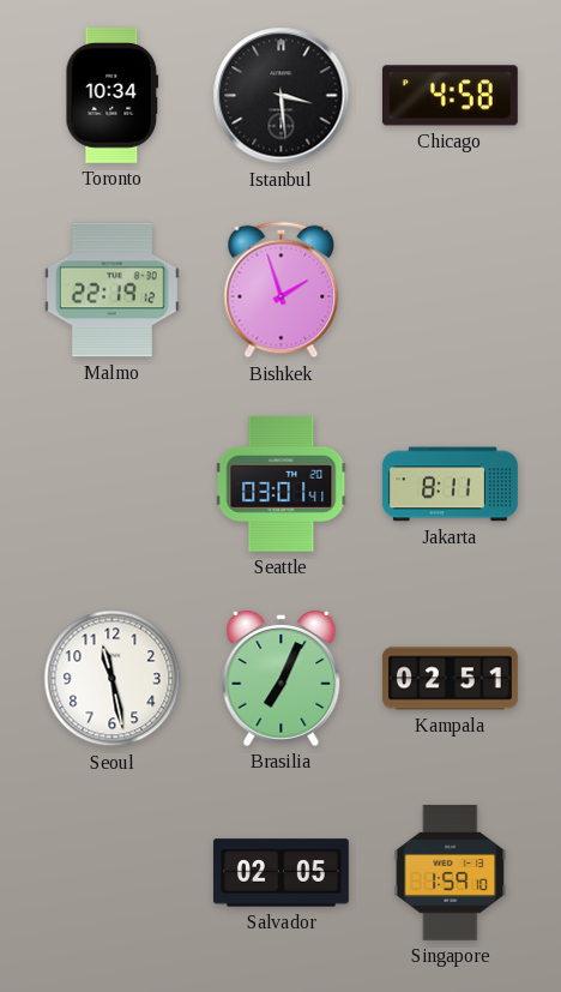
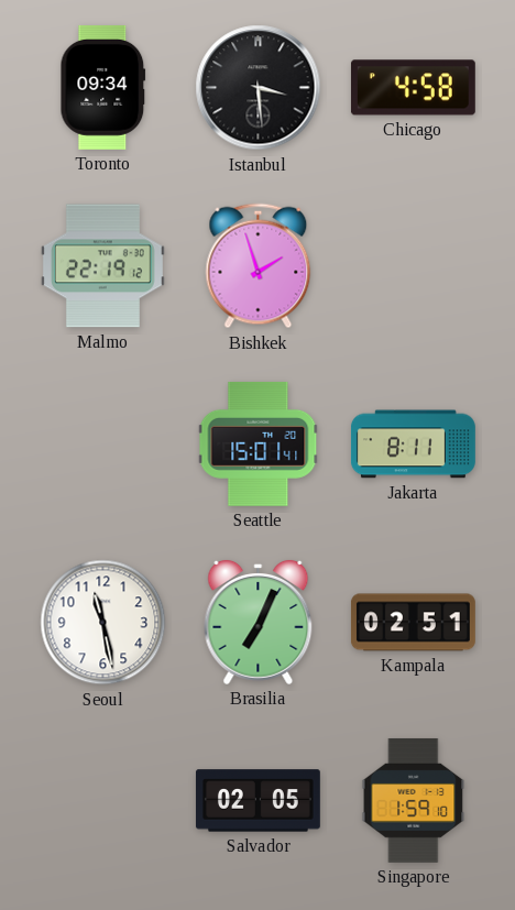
Toronto: 10:34 -> 09:34
Seattle: 03:01 -> 15:01
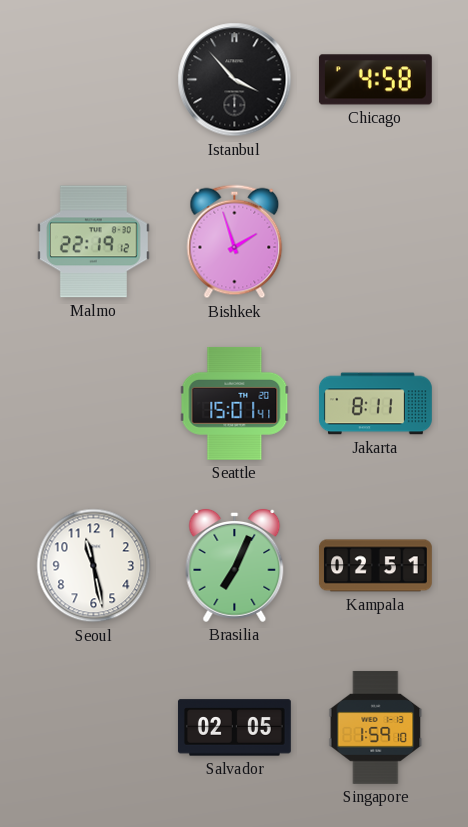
Toronto: 09:34 -> none
Istanbul: 3:29 -> 3:53
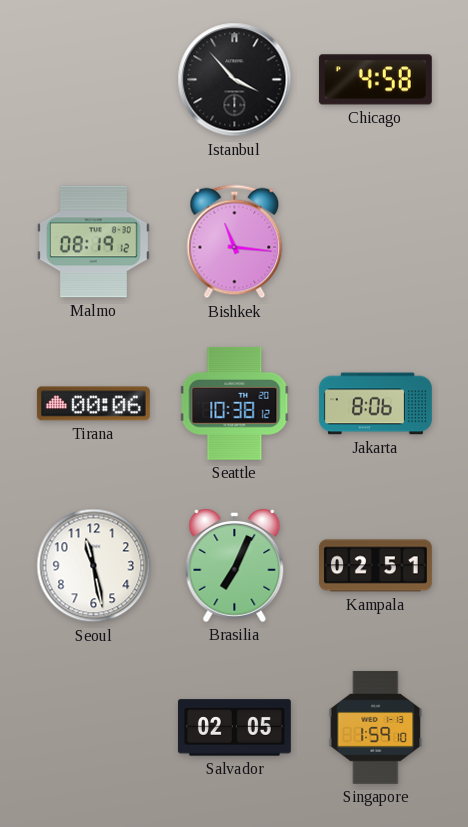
Malmo: 22:19 -> 08:19
Bishkek: 1:57 -> 11:16
Tirana: none -> 00:06
Seattle: 15:01 -> 10:38
Jakarta: 8:11 -> 8:06
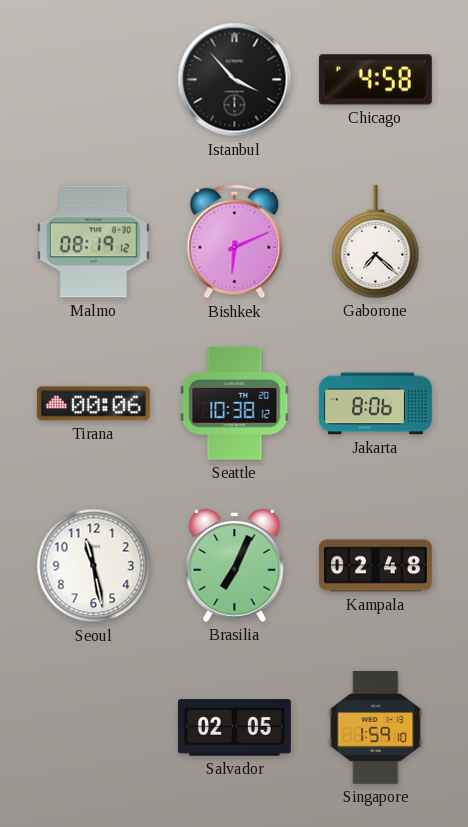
Bishkek: 11:16 -> 6:11
Gaborone: none -> 7:22
Kampala: 02:51 -> 02:48
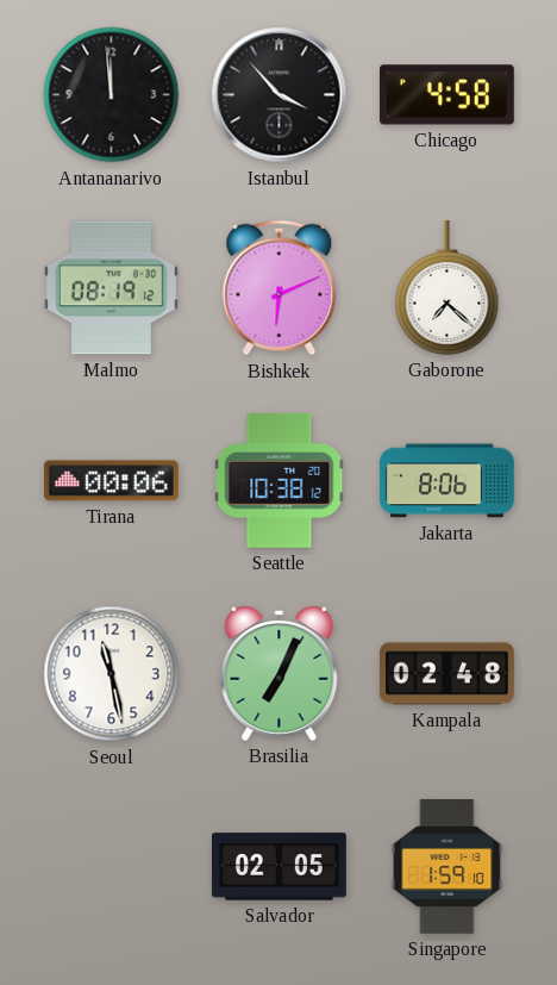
Antananarivo: none -> 11:59
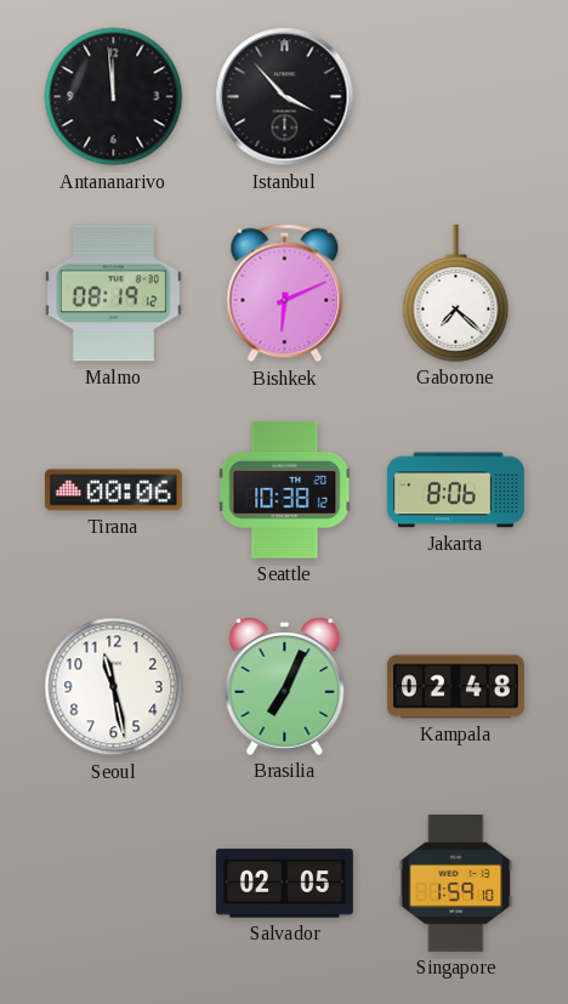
Chicago: 4:58 -> none
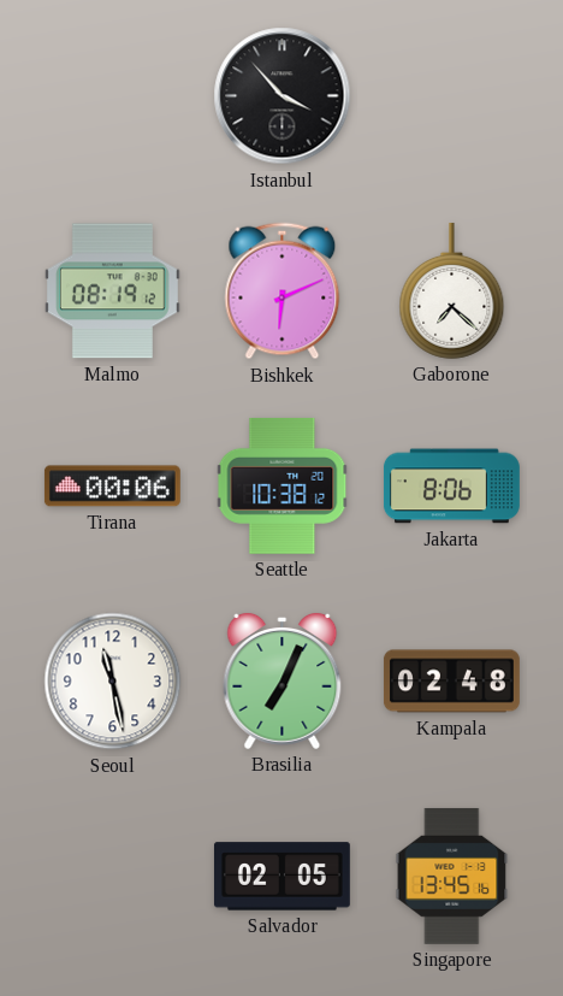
Antananarivo: 11:59 -> none
Singapore: 1:59 -> 13:45
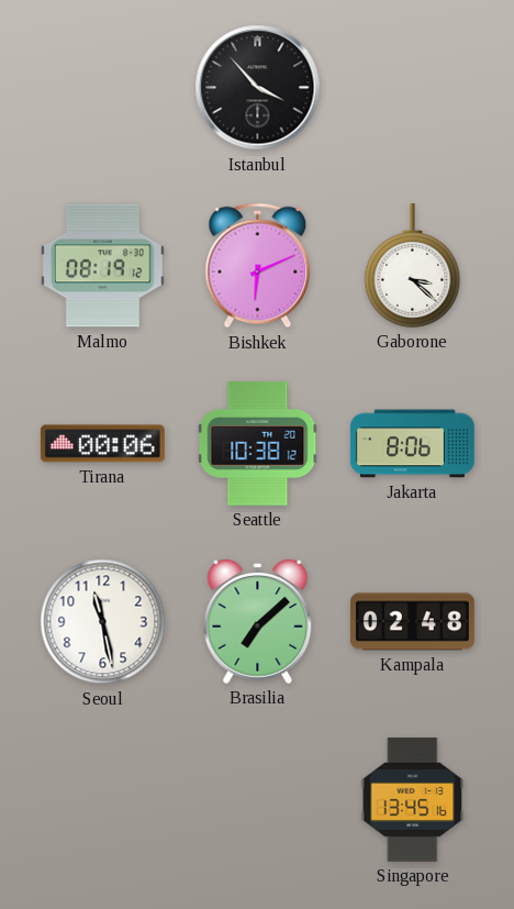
Gaborone: 7:22 -> 3:22
Brasilia: 7:04 -> 7:08
Salvador: 02:05 -> none
